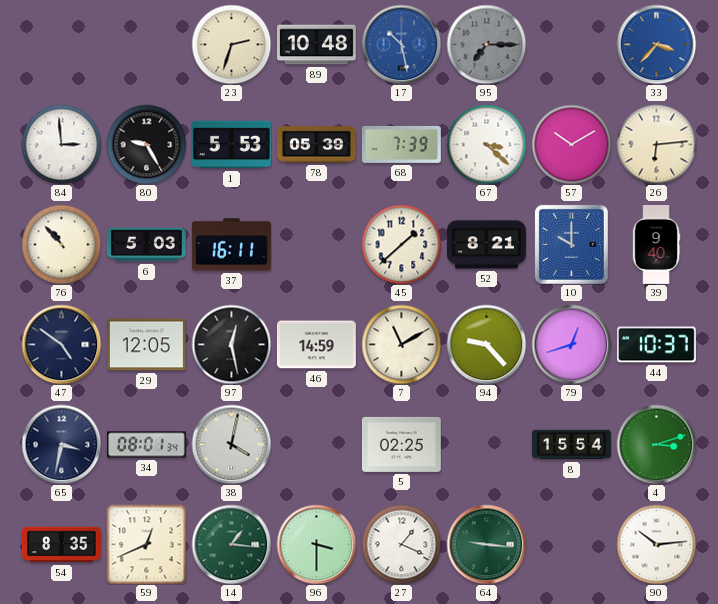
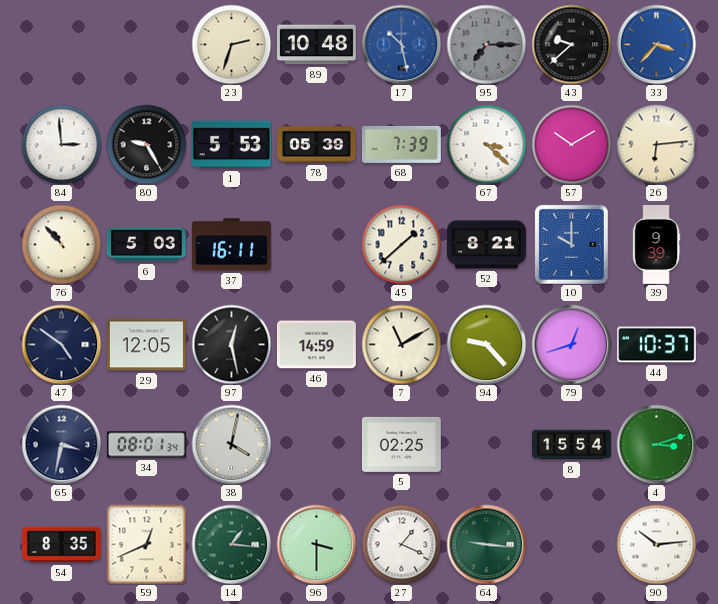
43: none -> 9:38
39: 9:40 -> 9:39
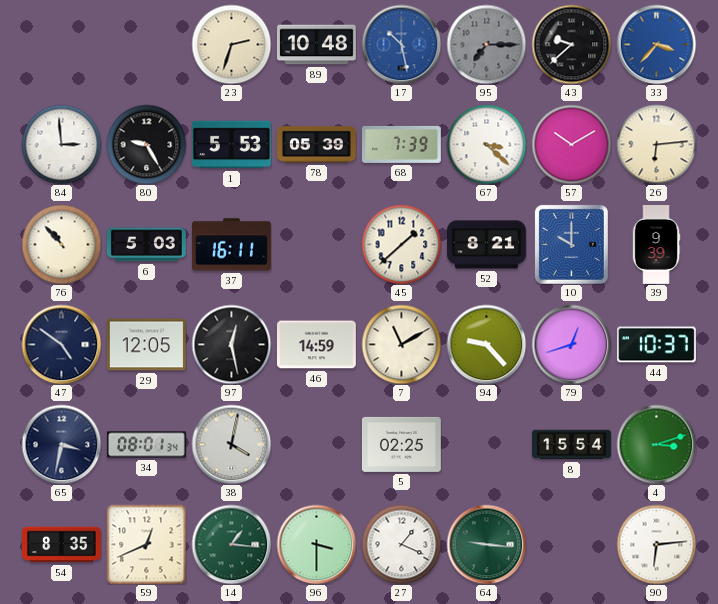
90: 10:14 -> 6:14
